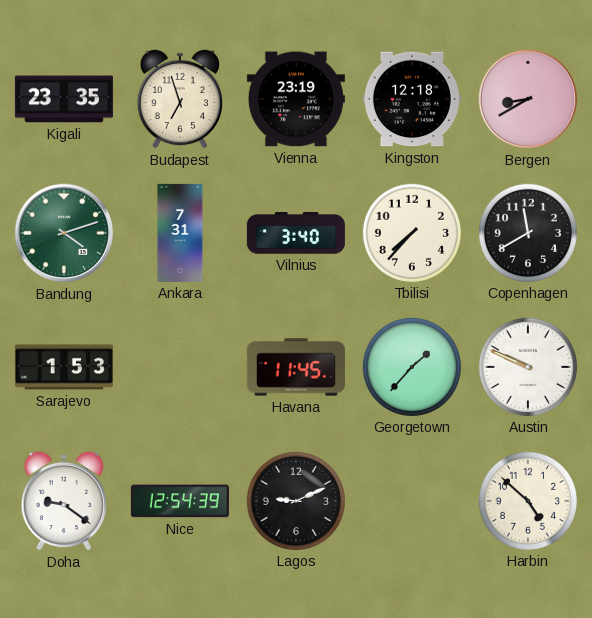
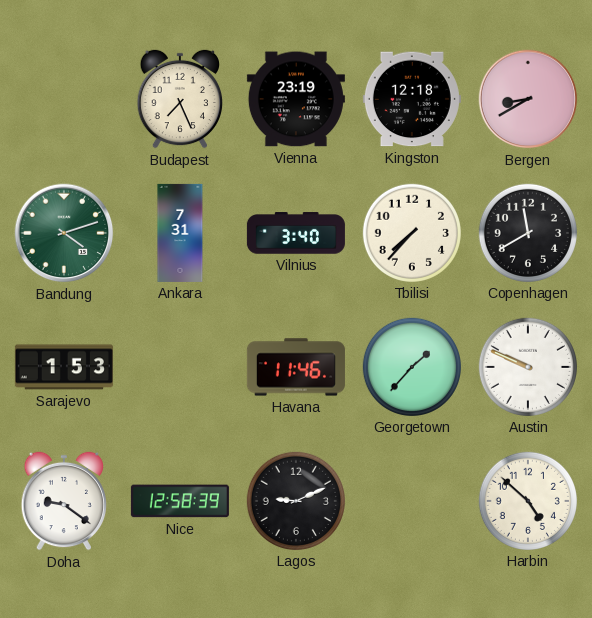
Kigali: 23:35 -> none
Budapest: 6:57 -> 7:26
Havana: 11:45 -> 11:46
Nice: 12:54 -> 12:58
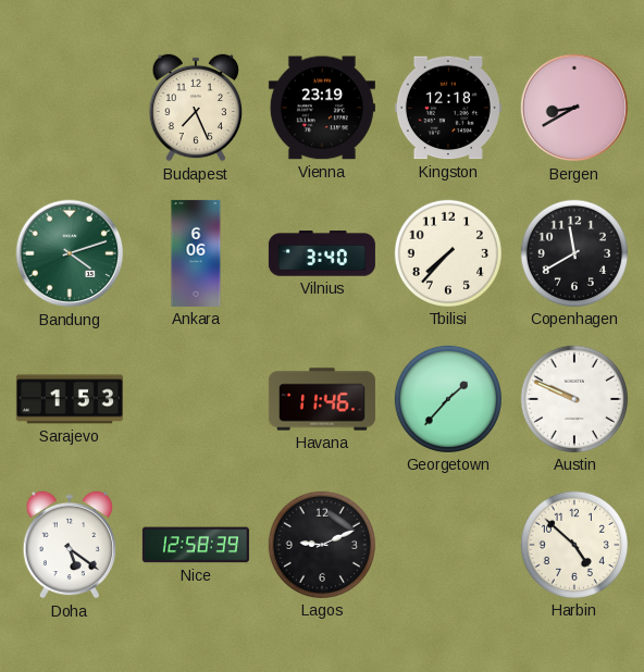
Ankara: 7:31 -> 6:06
Doha: 9:21 -> 5:21
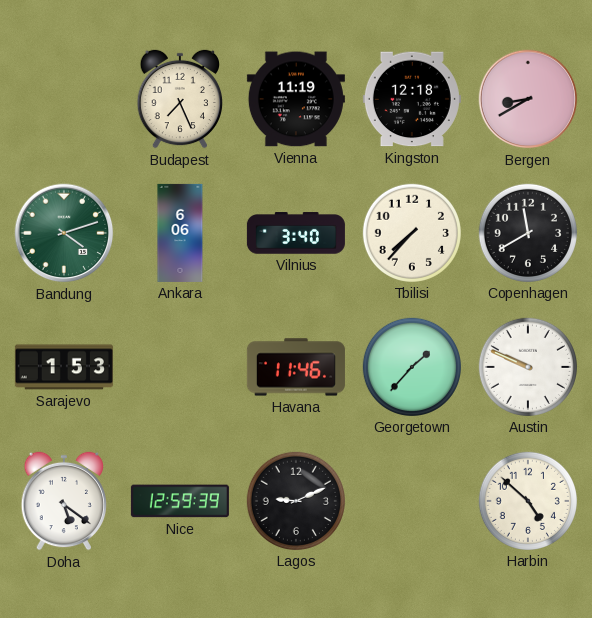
Vienna: 23:19 -> 11:19
Nice: 12:58 -> 12:59
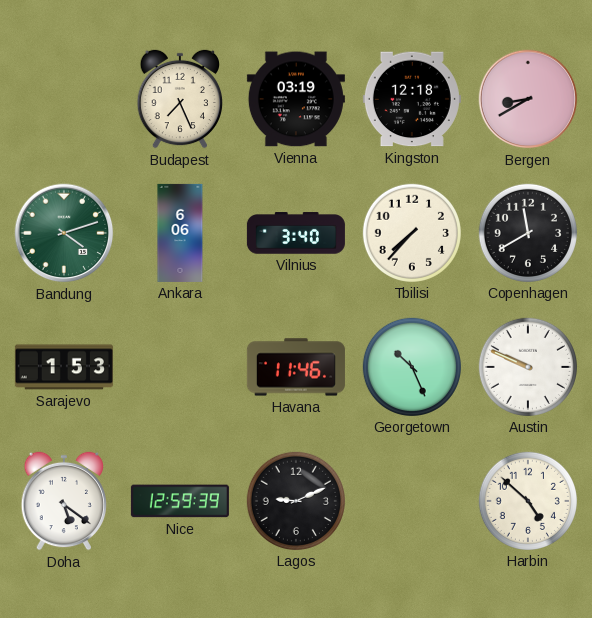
Vienna: 11:19 -> 03:19
Georgetown: 1:37 -> 10:26
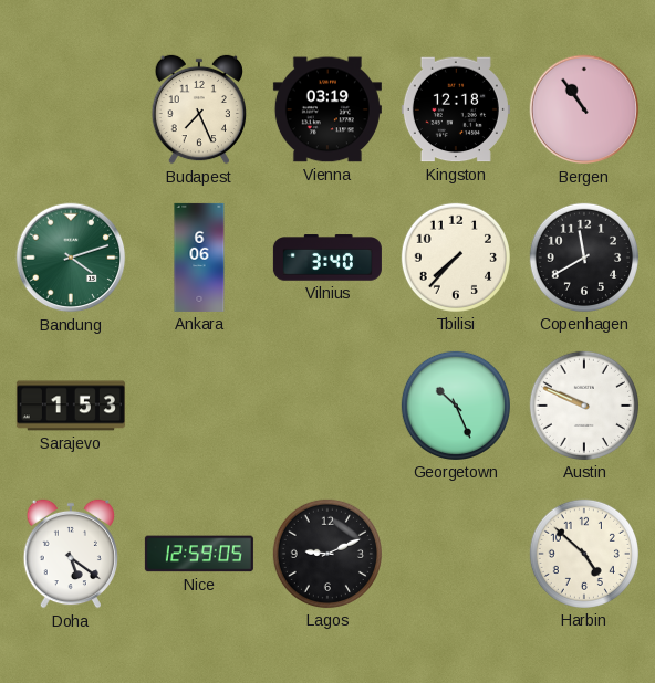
Bergen: 8:40 -> 10:54
Havana: 11:46 -> none
Nice: 12:59:39 -> 12:59:05
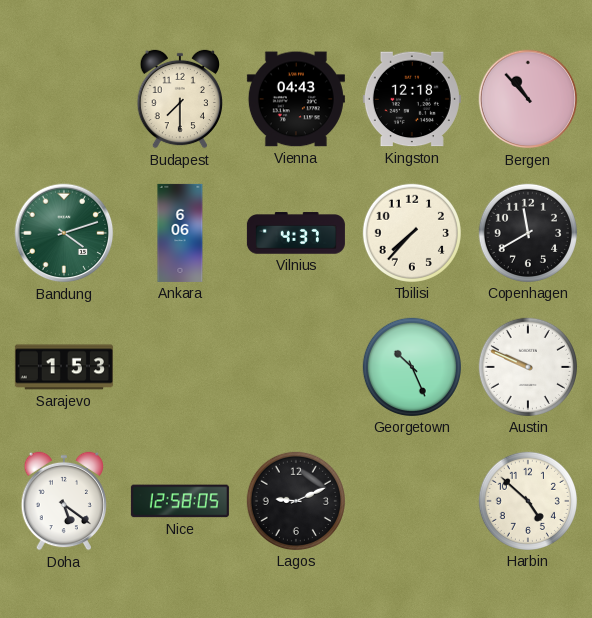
Budapest: 7:26 -> 7:30
Vienna: 03:19 -> 04:43
Bergen: 10:54 -> 10:53
Vilnius: 3:40 -> 4:37
Nice: 12:59 -> 12:58
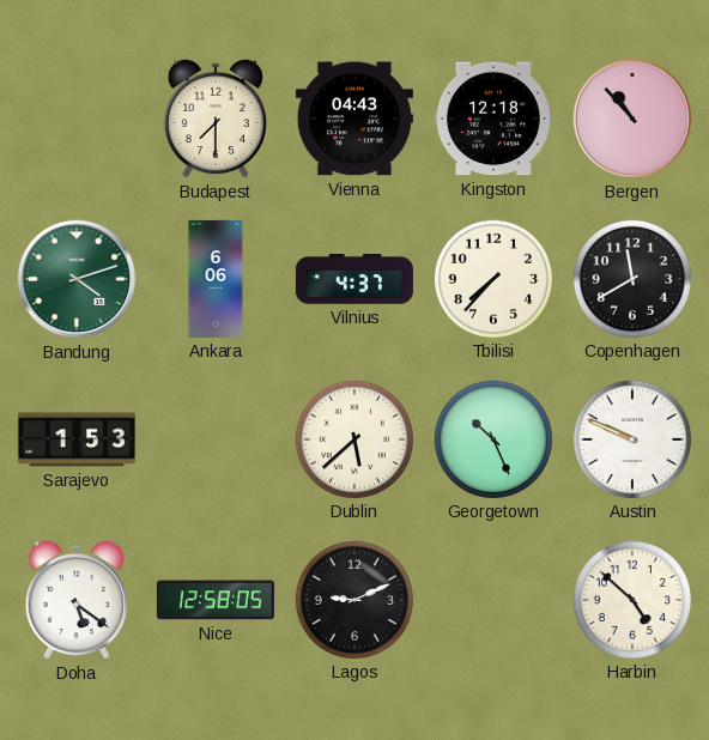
Dublin: none -> 5:38
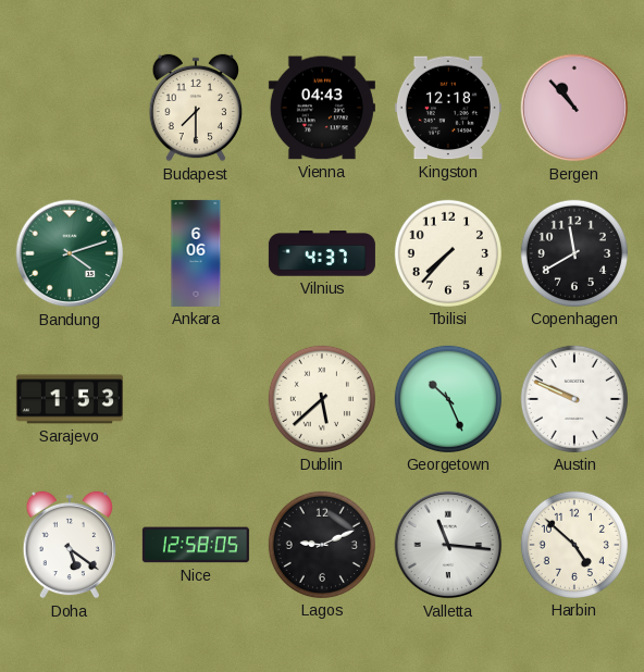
Valletta: none -> 11:16
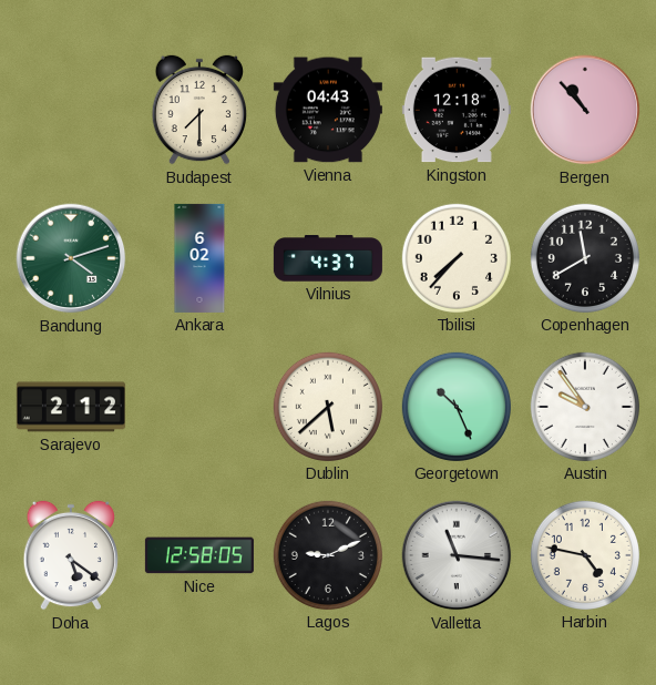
Ankara: 6:06 -> 6:02
Sarajevo: 1:53 -> 2:12
Austin: 9:49 -> 9:54
Harbin: 4:52 -> 4:47
